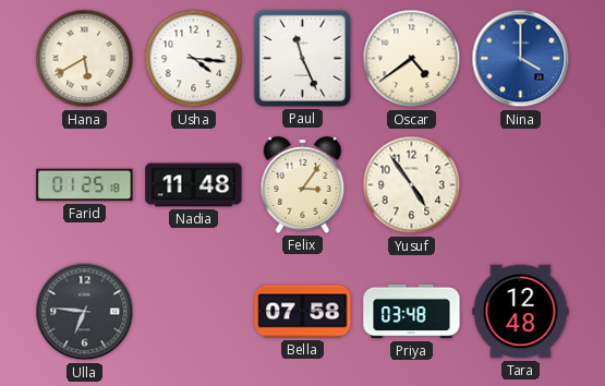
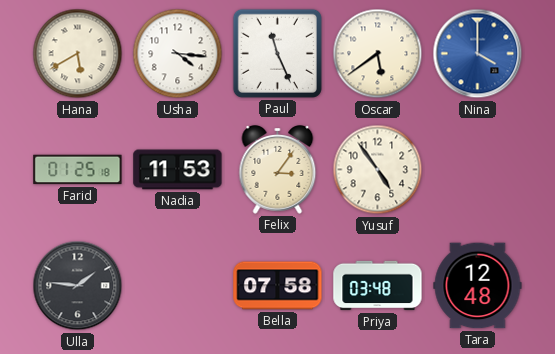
Oscar: 4:39 -> 5:39
Nadia: 11:48 -> 11:53
Ulla: 6:46 -> 1:46
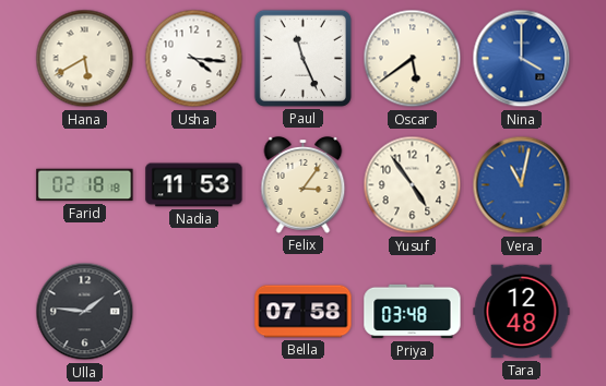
Farid: 01:25 -> 02:18
Vera: none -> 11:02
